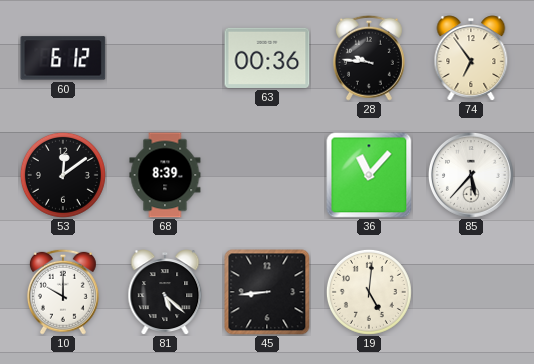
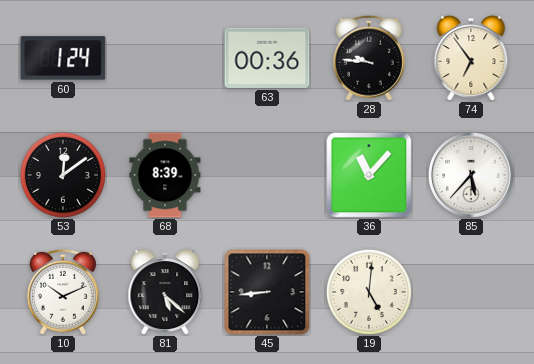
60: 6:12 -> 1:24
10: 10:00 -> 10:11
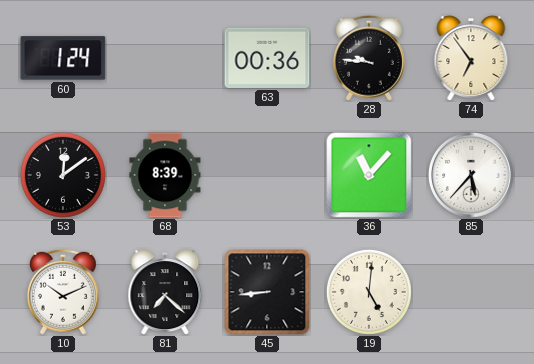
81: 5:22 -> 7:22
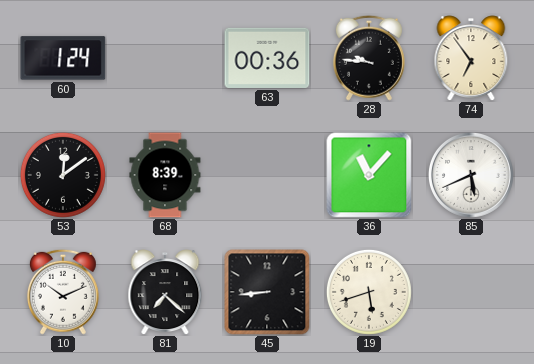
85: 5:37 -> 5:41
19: 5:01 -> 5:42
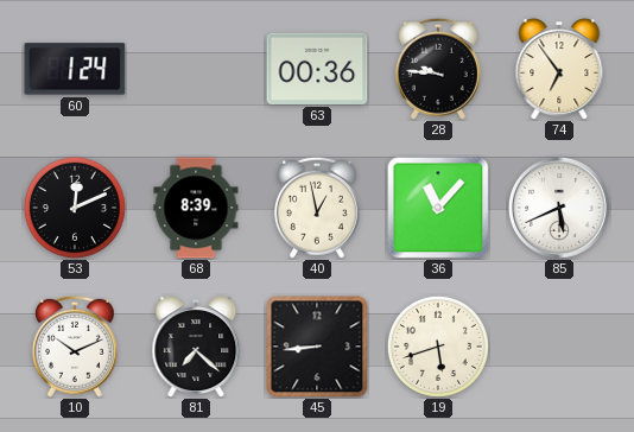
53: 12:09 -> 12:11
40: none -> 12:58
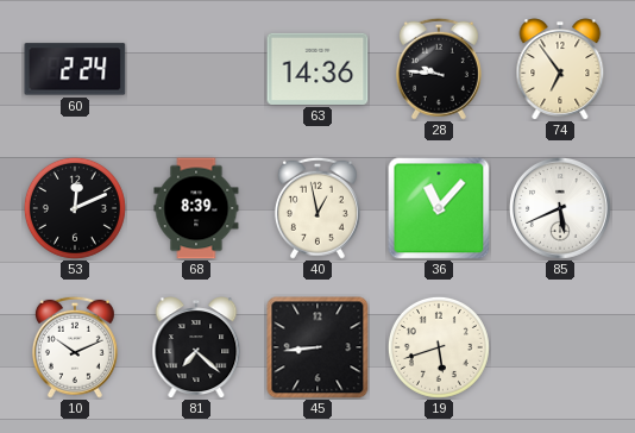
60: 1:24 -> 2:24
63: 00:36 -> 14:36
